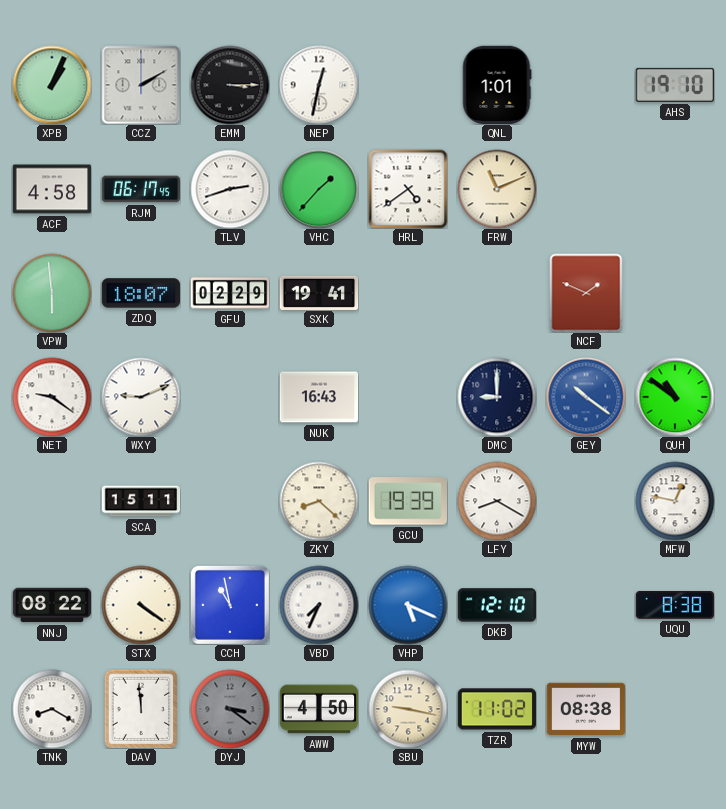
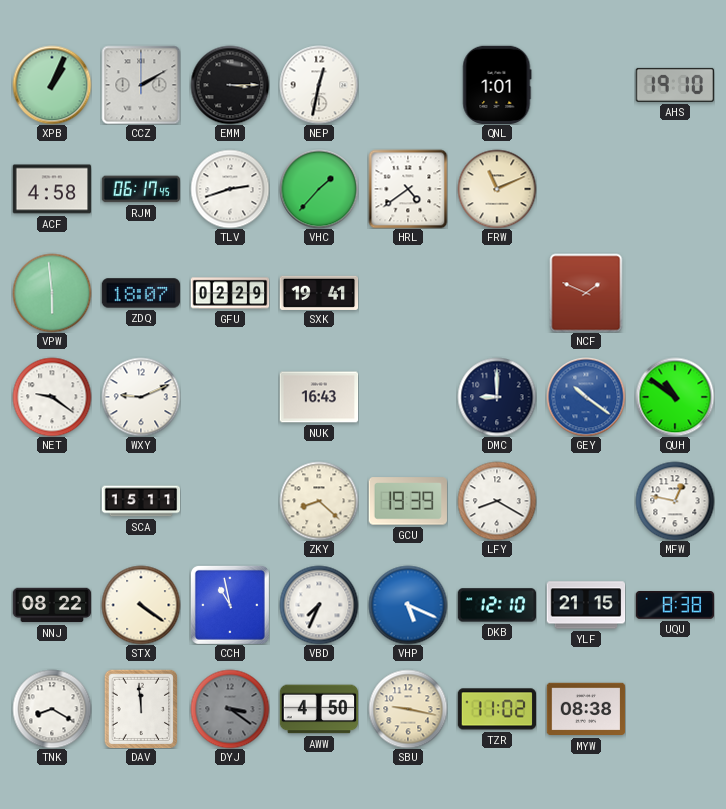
YLF: none -> 21:15
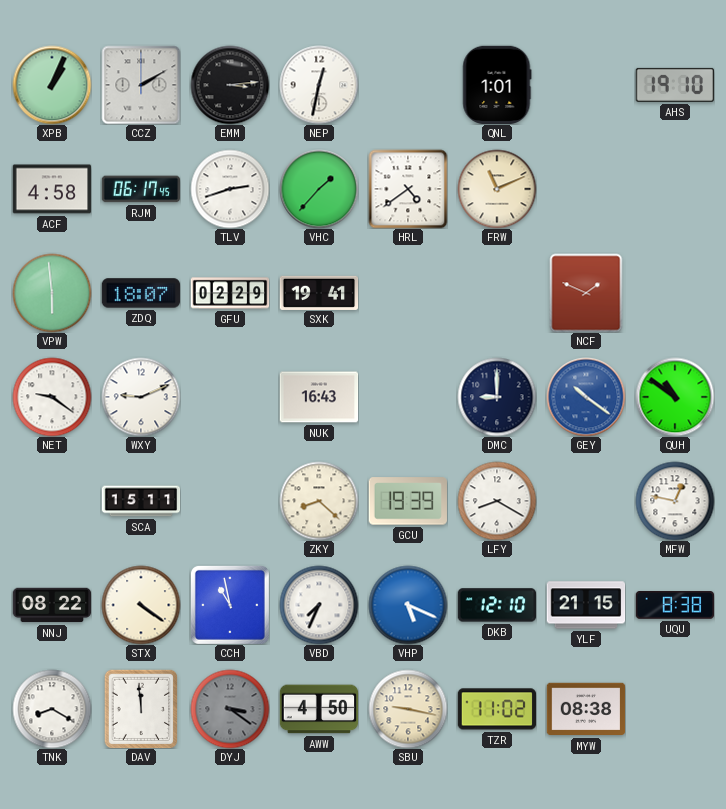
EMM: 3:15 -> 3:14
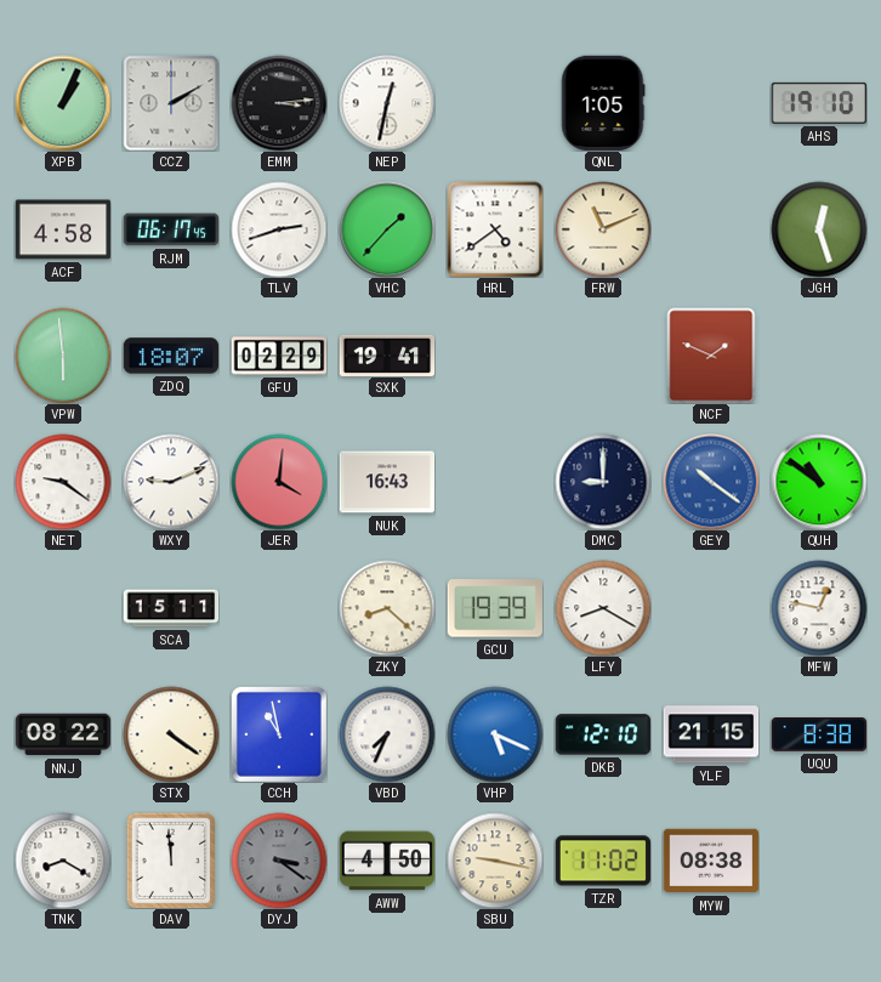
QNL: 1:01 -> 1:05
JGH: none -> 12:27
JER: none -> 4:01
